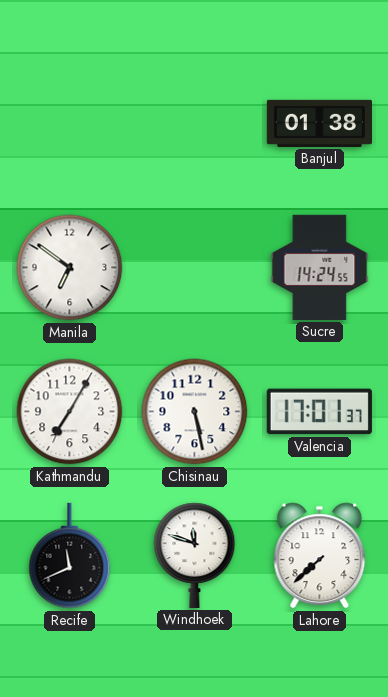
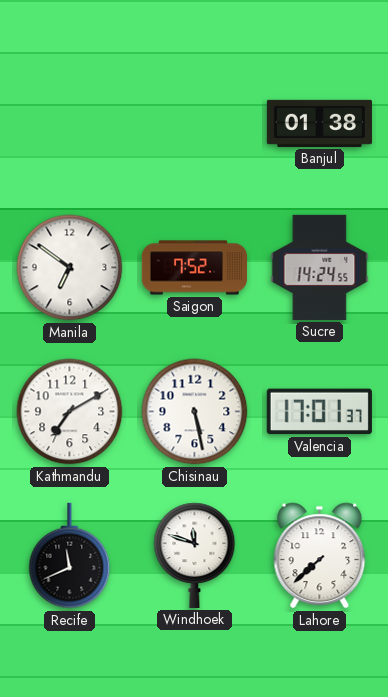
Saigon: none -> 7:52
Kathmandu: 7:05 -> 7:10
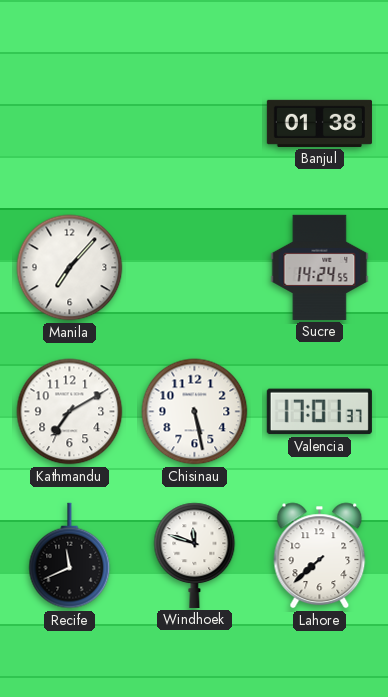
Manila: 6:51 -> 7:07
Saigon: 7:52 -> none
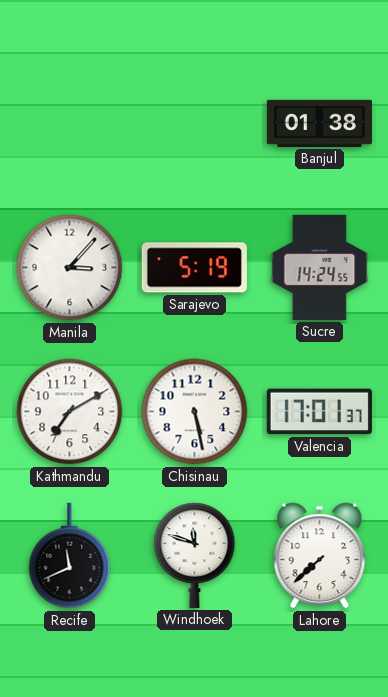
Manila: 7:07 -> 3:07
Sarajevo: none -> 5:19
